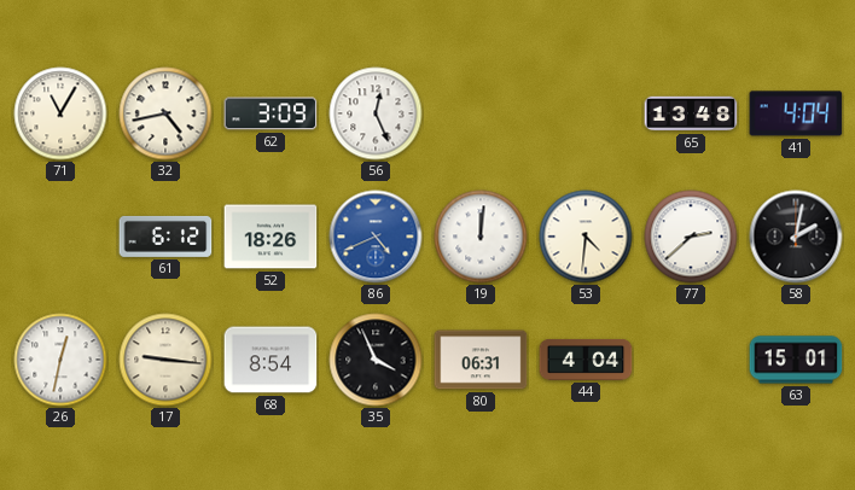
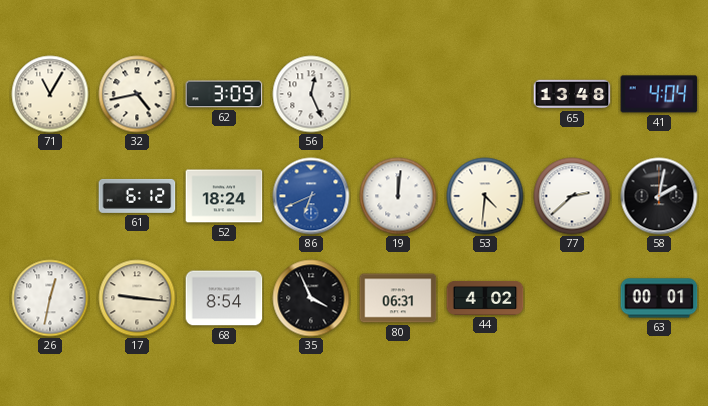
52: 18:26 -> 18:24
86: 4:41 -> 6:41
44: 4:04 -> 4:02
63: 15:01 -> 00:01
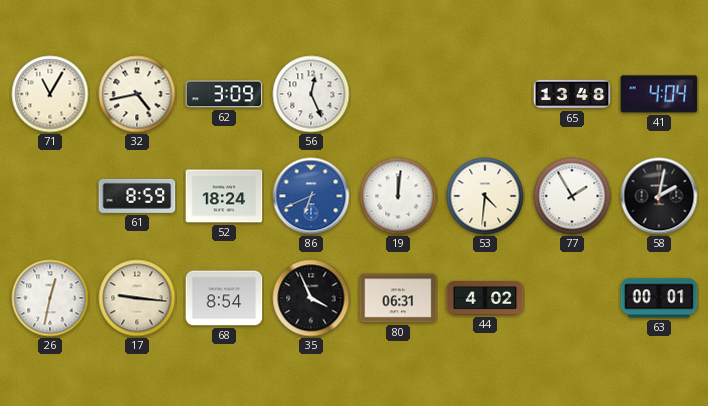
61: 6:12 -> 8:59
77: 2:38 -> 1:55
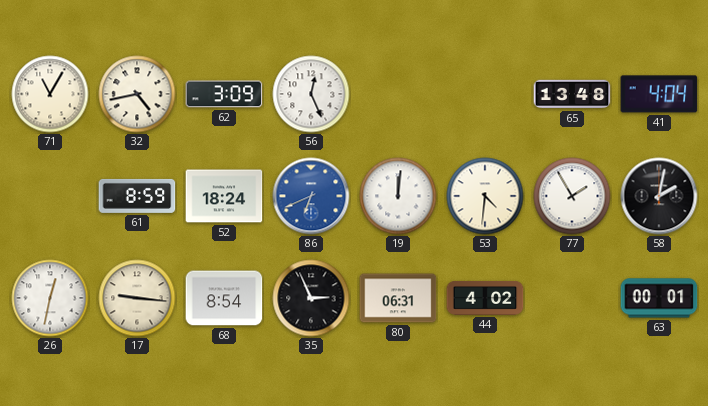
35: 3:56 -> 2:56
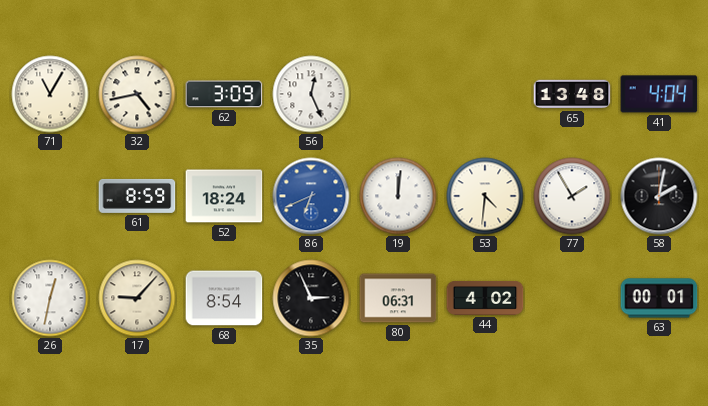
17: 9:16 -> 9:07
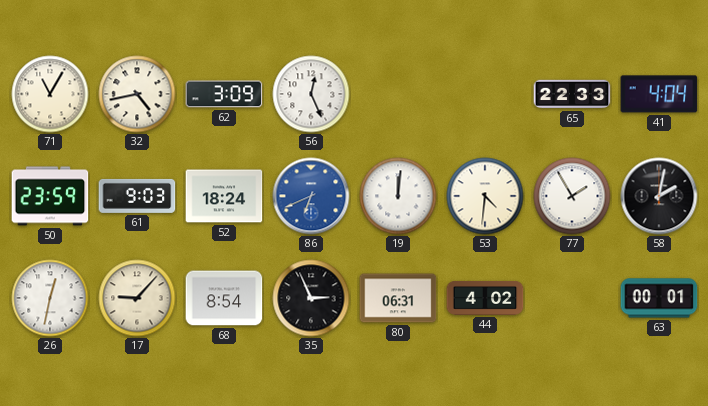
65: 13:48 -> 22:33
50: none -> 23:59
61: 8:59 -> 9:03
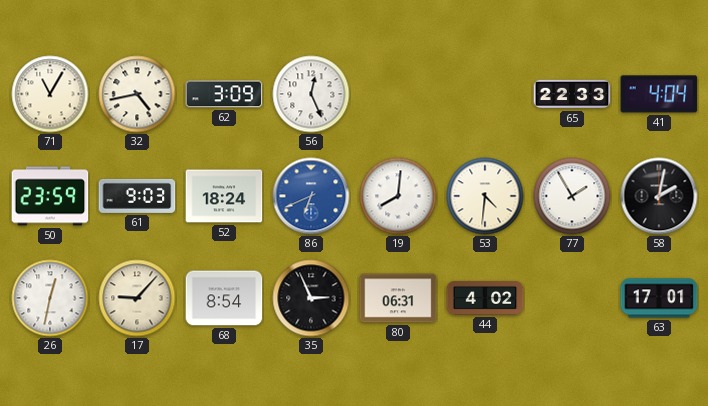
19: 12:01 -> 8:01
63: 00:01 -> 17:01
